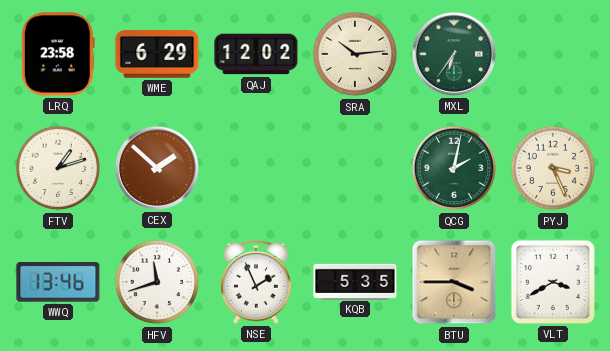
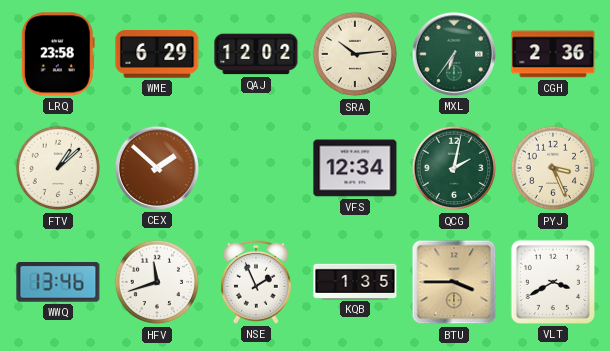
CGH: none -> 2:36
FTV: 1:12 -> 1:08
VFS: none -> 12:34
KQB: 5:35 -> 1:35
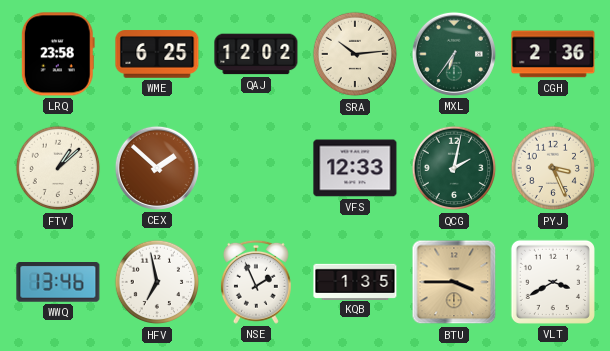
WME: 6:29 -> 6:25
VFS: 12:34 -> 12:33
HFV: 11:42 -> 6:58
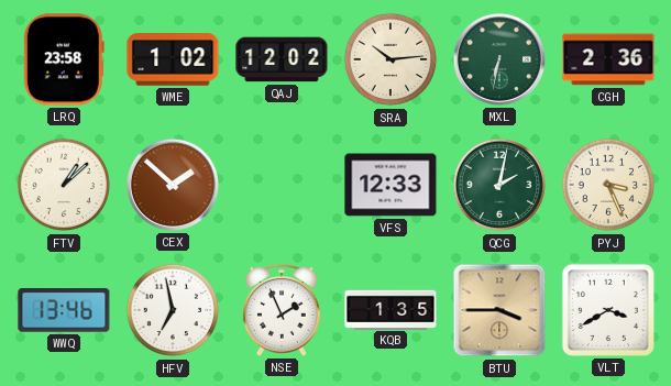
WME: 6:25 -> 1:02
MXL: 6:36 -> 6:32
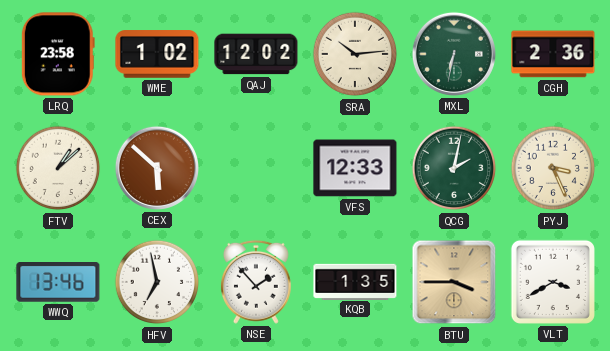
CEX: 1:52 -> 5:52
NSE: 1:56 -> 1:53
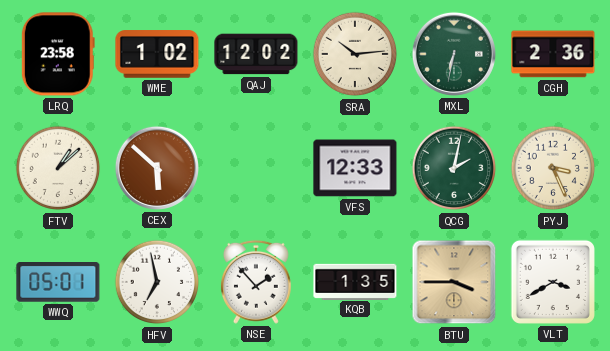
WWQ: 13:46 -> 05:01
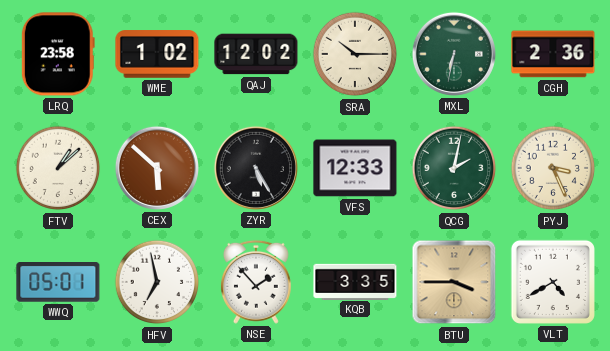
SRA: 10:14 -> 10:15
ZYR: none -> 5:25
KQB: 1:35 -> 3:35
VLT: 3:40 -> 4:40
